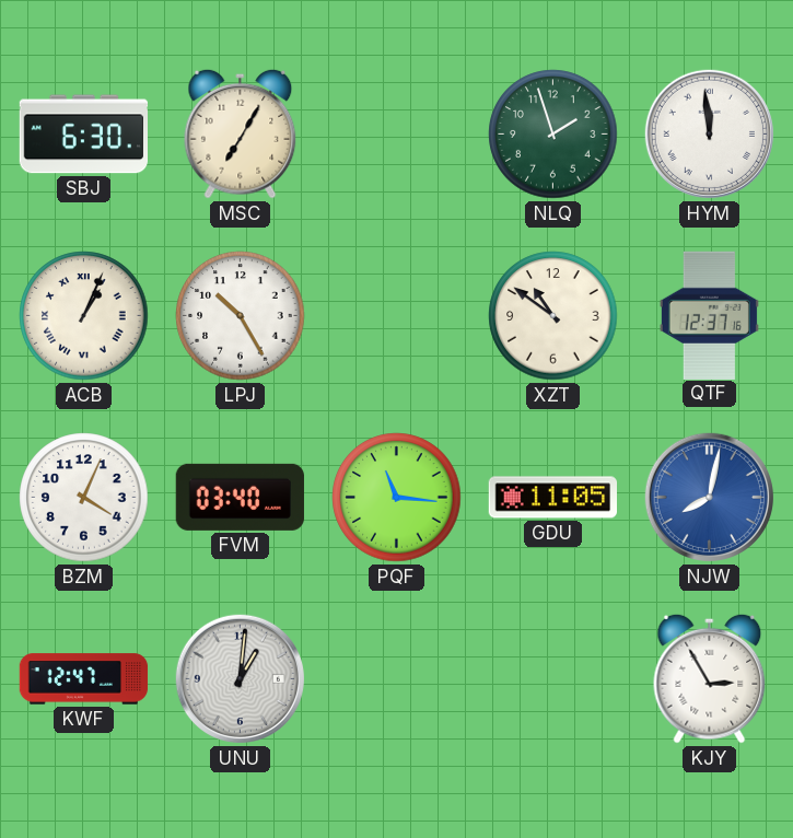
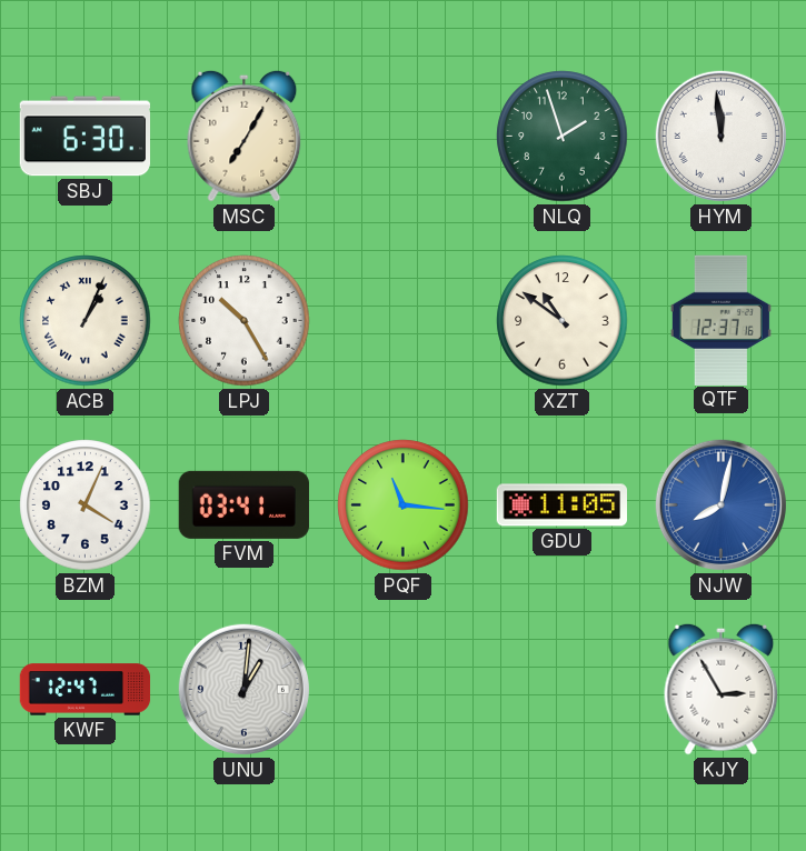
FVM: 03:40 -> 03:41
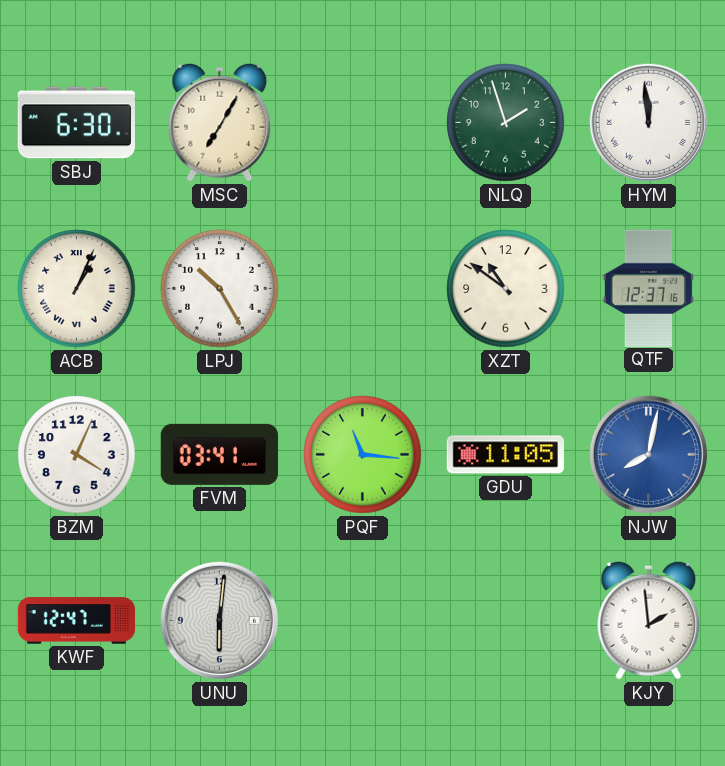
UNU: 1:01 -> 6:01
KJY: 2:55 -> 1:59
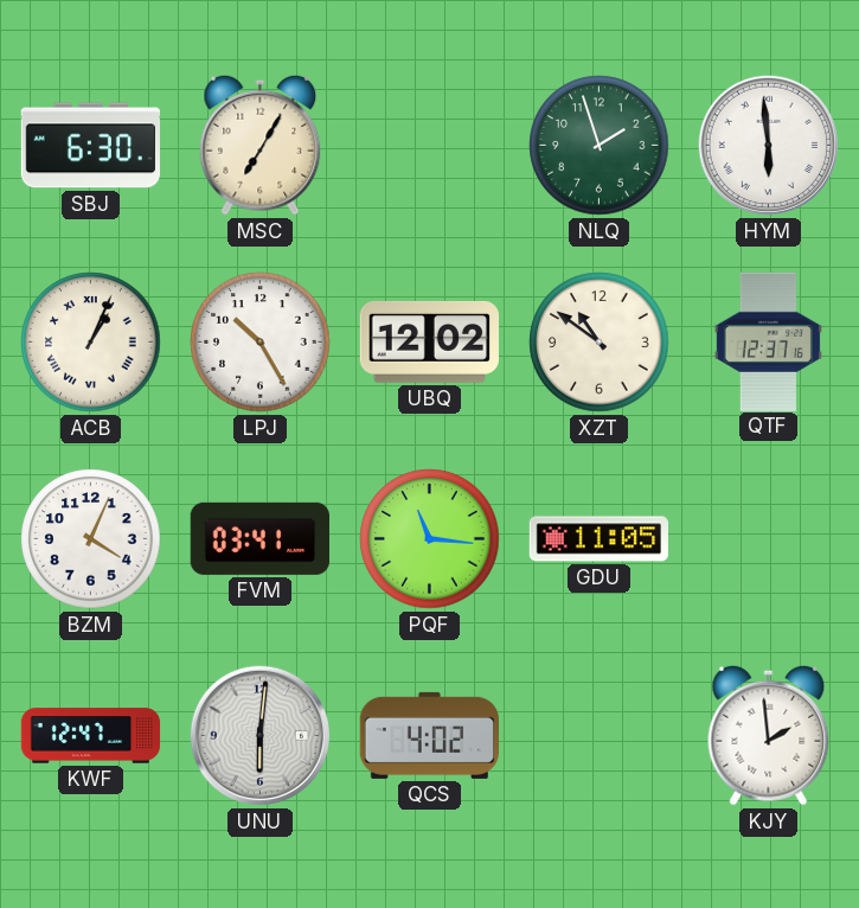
HYM: 11:59 -> 5:59
UBQ: none -> 12:02
NJW: 8:02 -> none
QCS: none -> 4:02
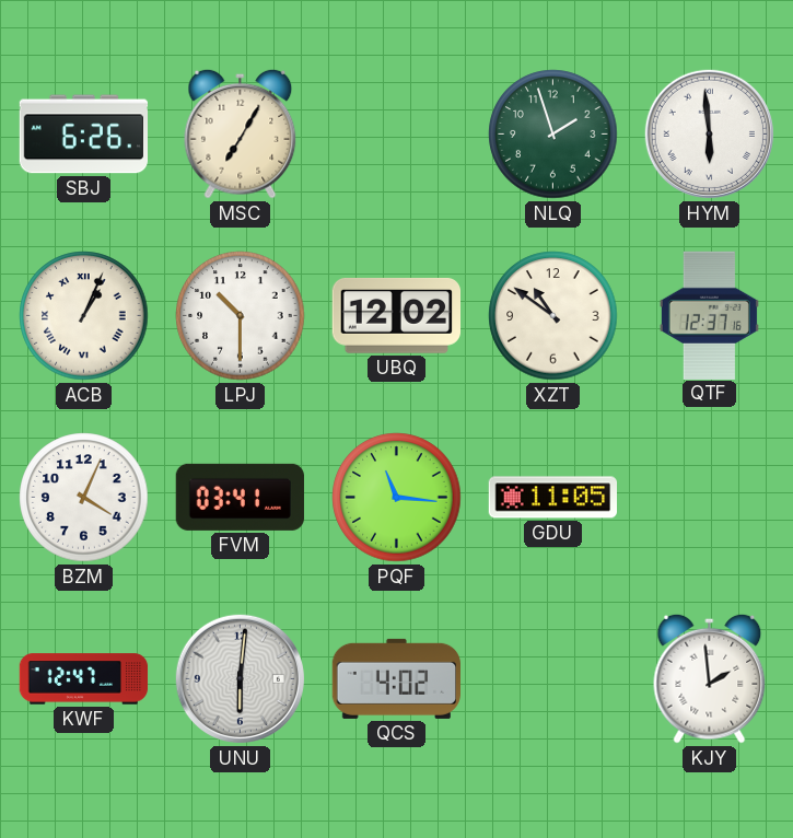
SBJ: 6:30 -> 6:26
LPJ: 10:25 -> 10:30
